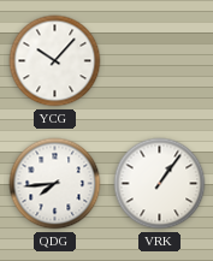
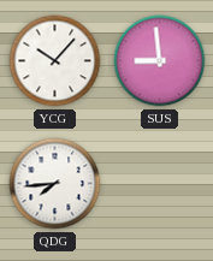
SUS: none -> 8:59
VRK: 1:06 -> none
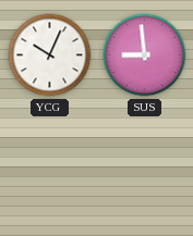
YCG: 10:07 -> 10:04
QDG: 7:44 -> none
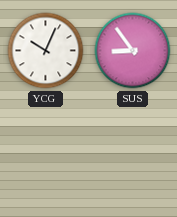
SUS: 8:59 -> 8:54
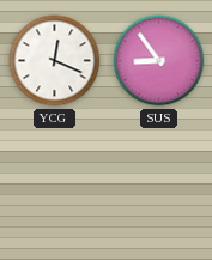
YCG: 10:04 -> 12:19
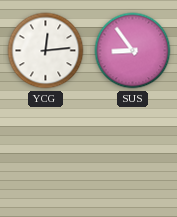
YCG: 12:19 -> 12:14
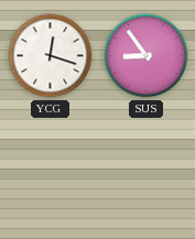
YCG: 12:14 -> 12:18
